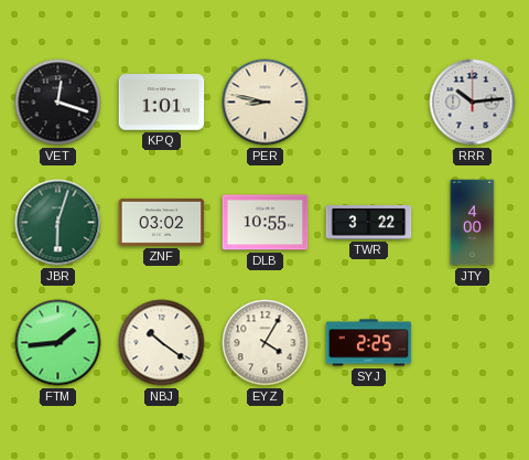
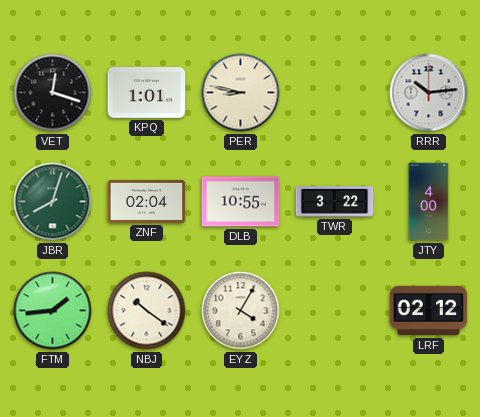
JBR: 6:03 -> 8:03
ZNF: 03:02 -> 02:04
SYJ: 2:25 -> none
LRF: none -> 02:12
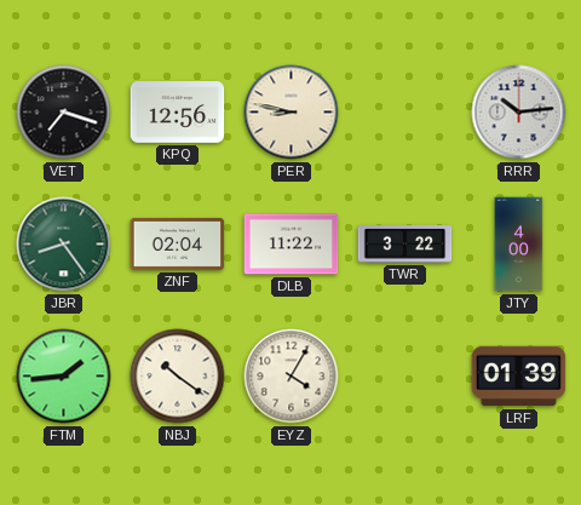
VET: 12:18 -> 7:18
KPQ: 1:01 -> 12:56
JBR: 8:03 -> 8:24
DLB: 10:55 -> 11:22
LRF: 02:12 -> 01:39
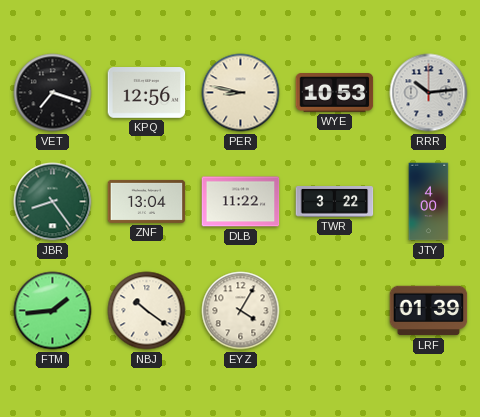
WYE: none -> 10:53
ZNF: 02:04 -> 13:04
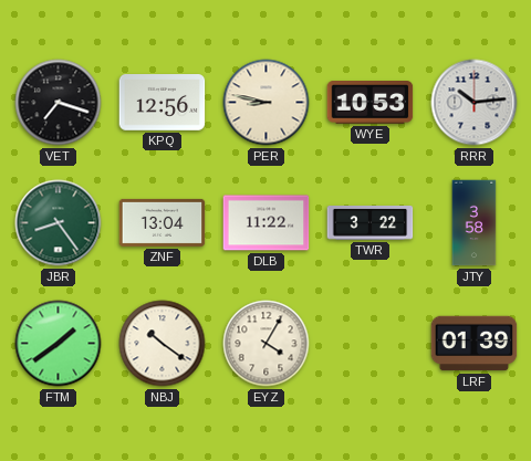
JTY: 4:00 -> 3:58
FTM: 1:44 -> 1:39
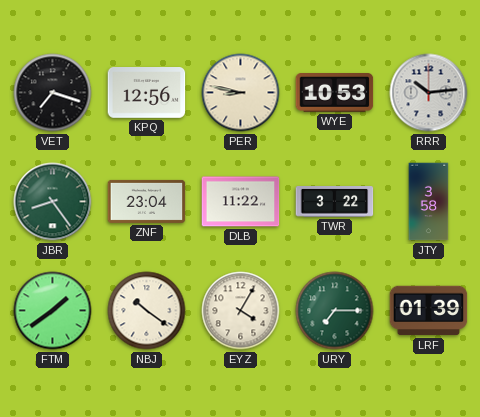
ZNF: 13:04 -> 23:04
URY: none -> 7:15
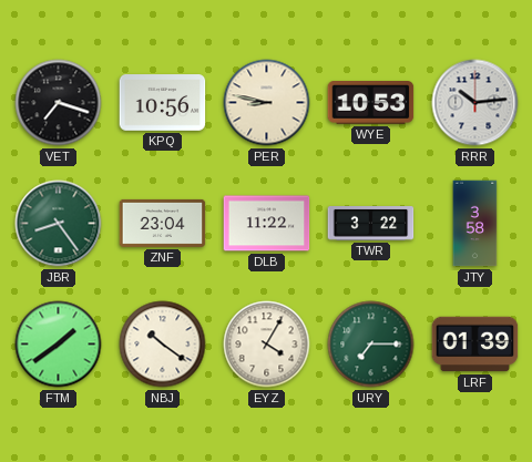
KPQ: 12:56 -> 10:56
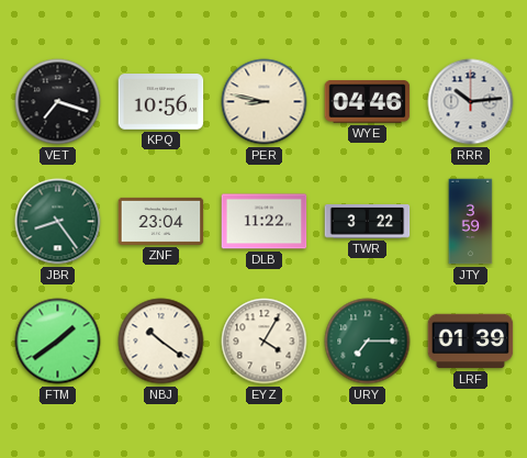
WYE: 10:53 -> 04:46
JTY: 3:58 -> 3:59
